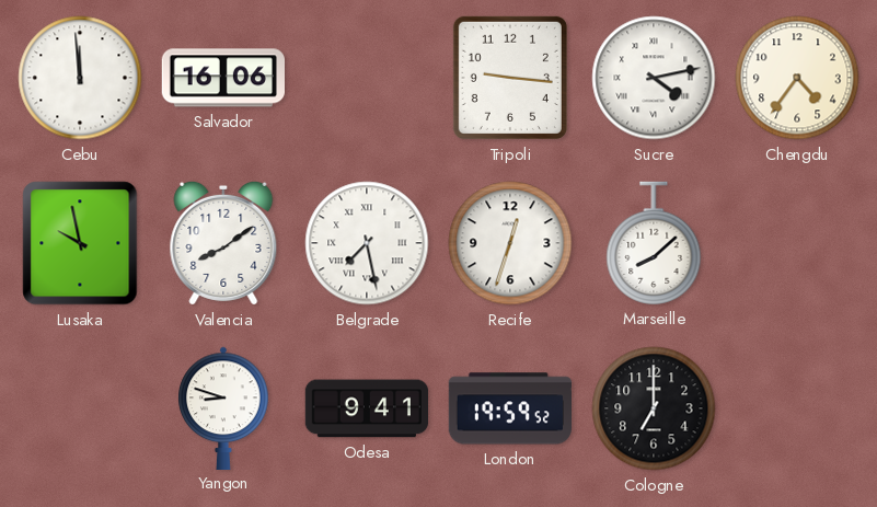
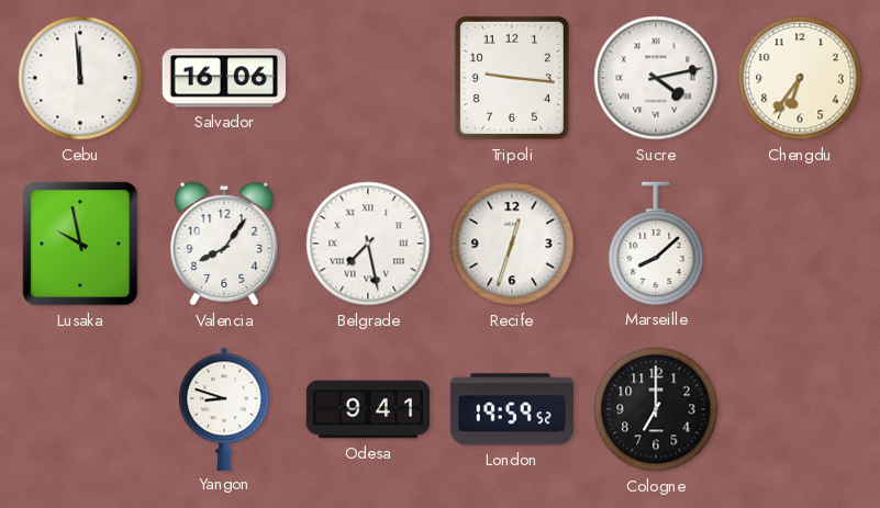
Chengdu: 4:36 -> 6:36
Valencia: 8:09 -> 8:06
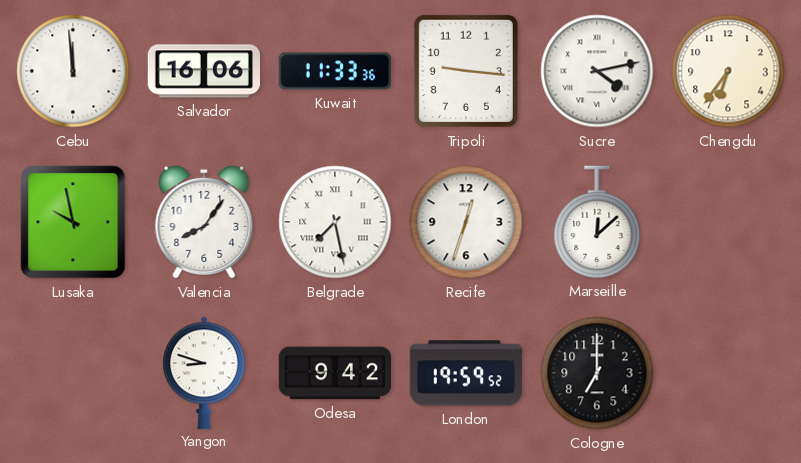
Kuwait: none -> 11:33
Marseille: 8:08 -> 12:08
Odesa: 9:41 -> 9:42
